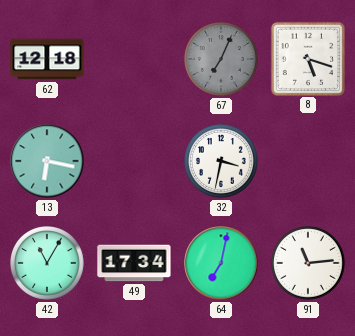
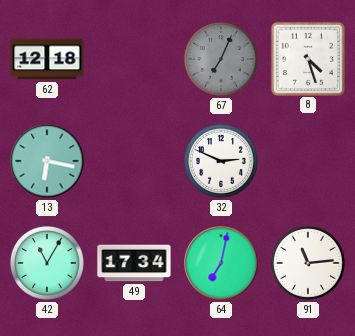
8: 5:18 -> 4:27
32: 3:32 -> 2:49
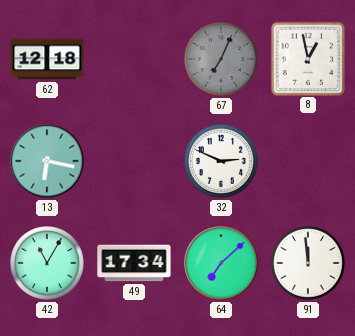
8: 4:27 -> 12:58
64: 7:02 -> 7:08
91: 11:14 -> 11:59
